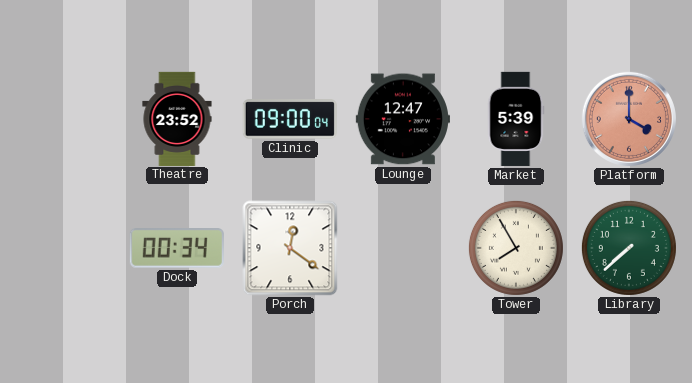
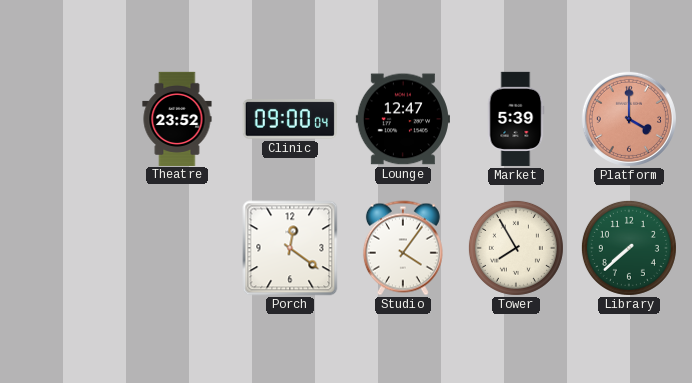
Dock: 00:34 -> none
Studio: none -> 4:06
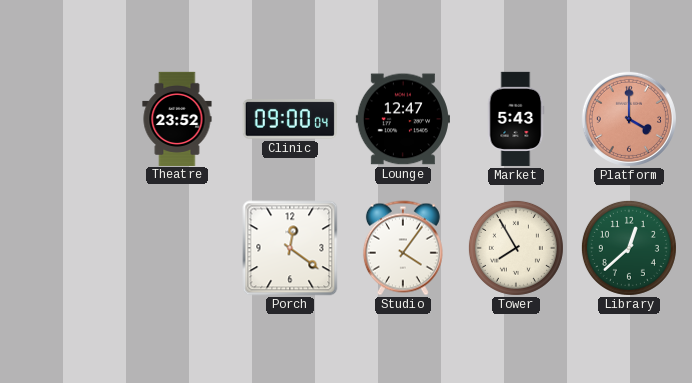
Market: 5:39 -> 5:43
Library: 7:38 -> 12:38
